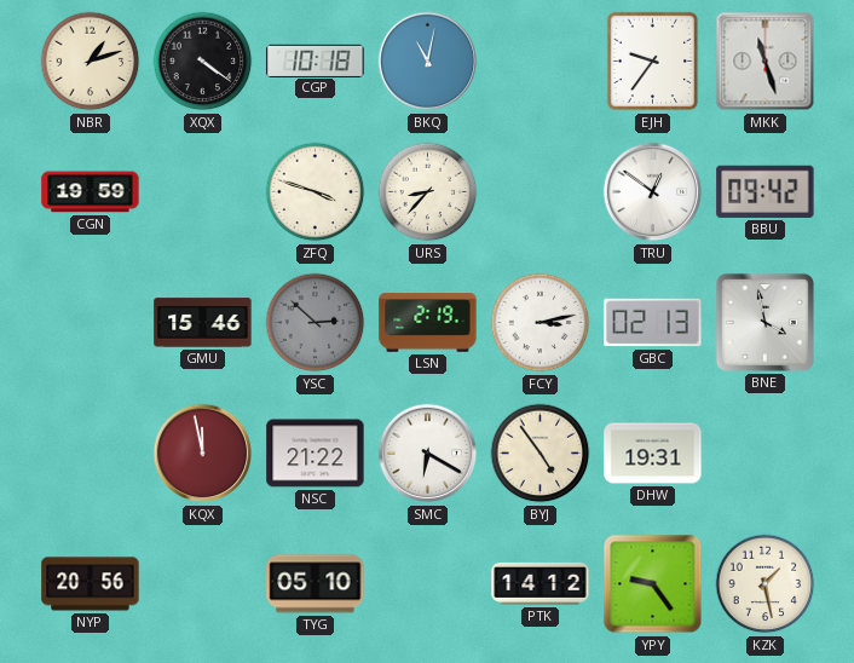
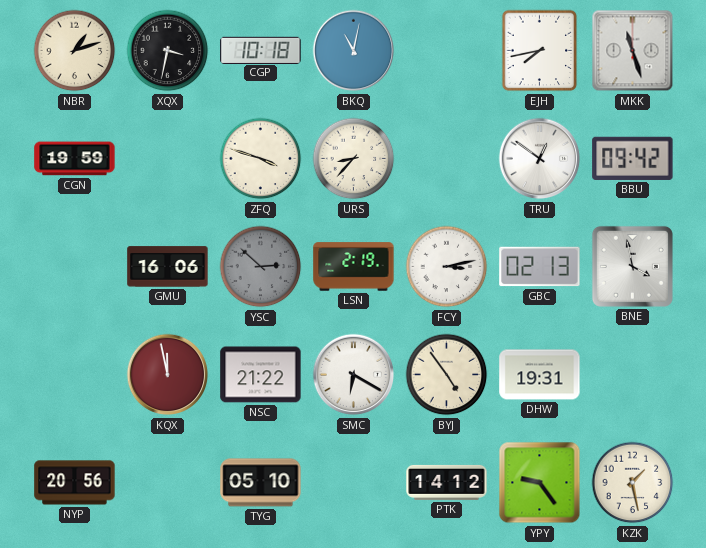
XQX: 4:21 -> 3:32
EJH: 9:36 -> 7:43
GMU: 15:46 -> 16:06
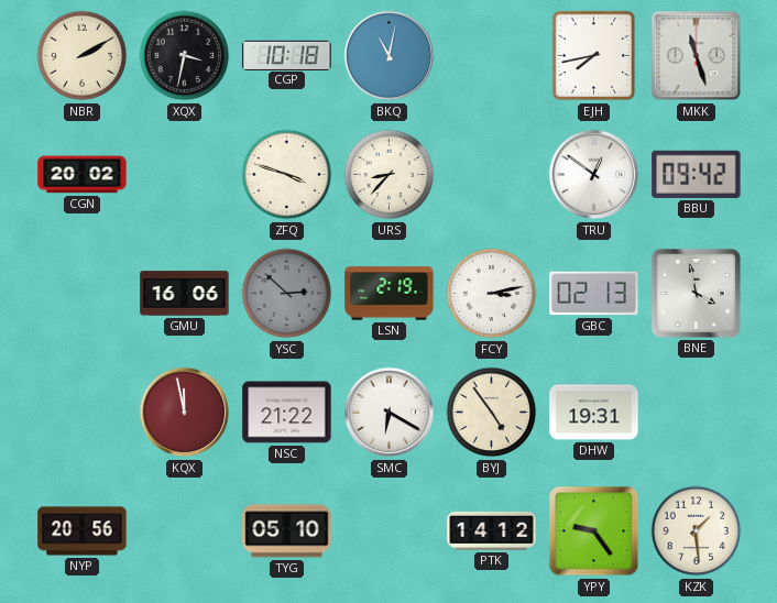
NBR: 1:12 -> 2:10
CGN: 19:59 -> 20:02
KZK: 1:28 -> 1:29
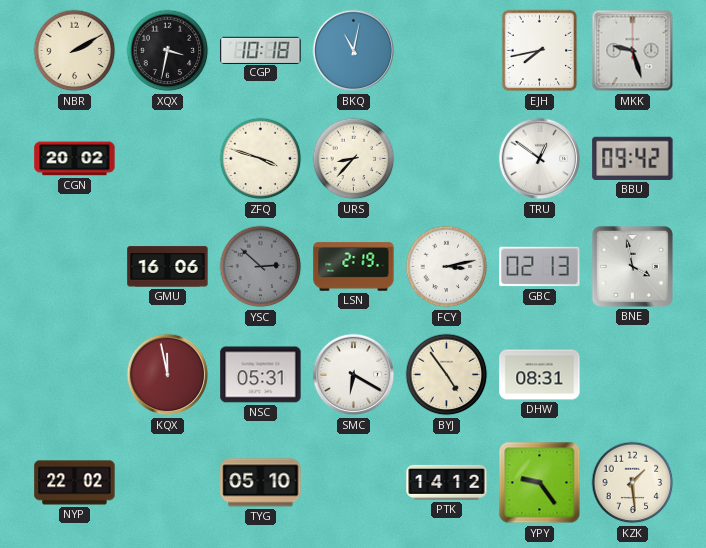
MKK: 11:27 -> 9:27
NSC: 21:22 -> 05:31
DHW: 19:31 -> 08:31
NYP: 20:56 -> 22:02
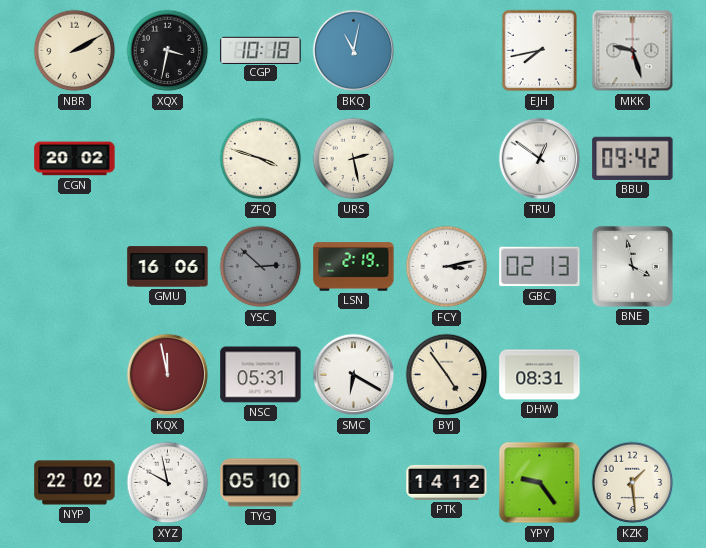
URS: 8:37 -> 2:28
XYZ: none -> 9:58
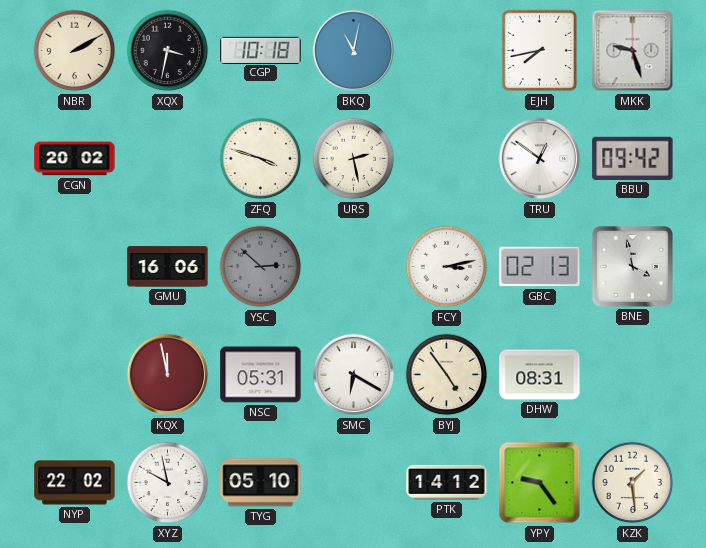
LSN: 2:19 -> none
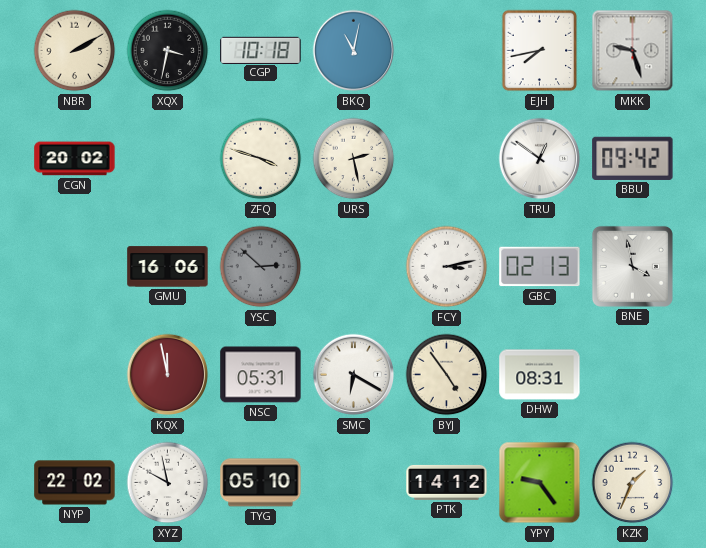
KZK: 1:29 -> 1:34
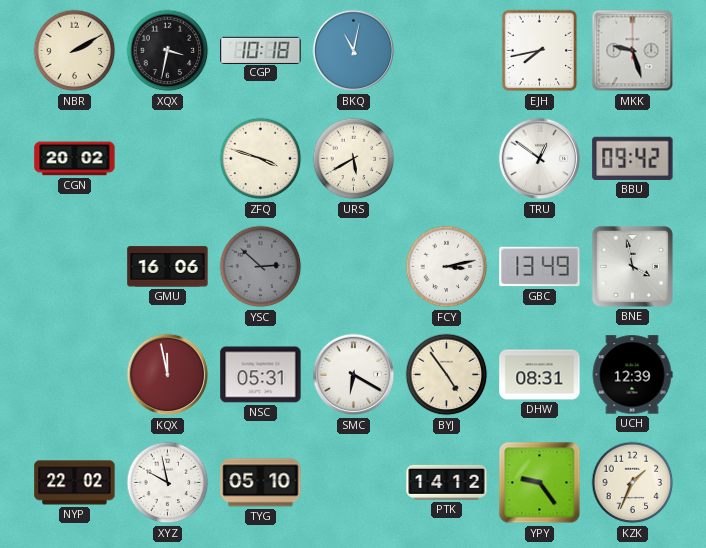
URS: 2:28 -> 5:40
GBC: 02:13 -> 13:49
UCH: none -> 12:39
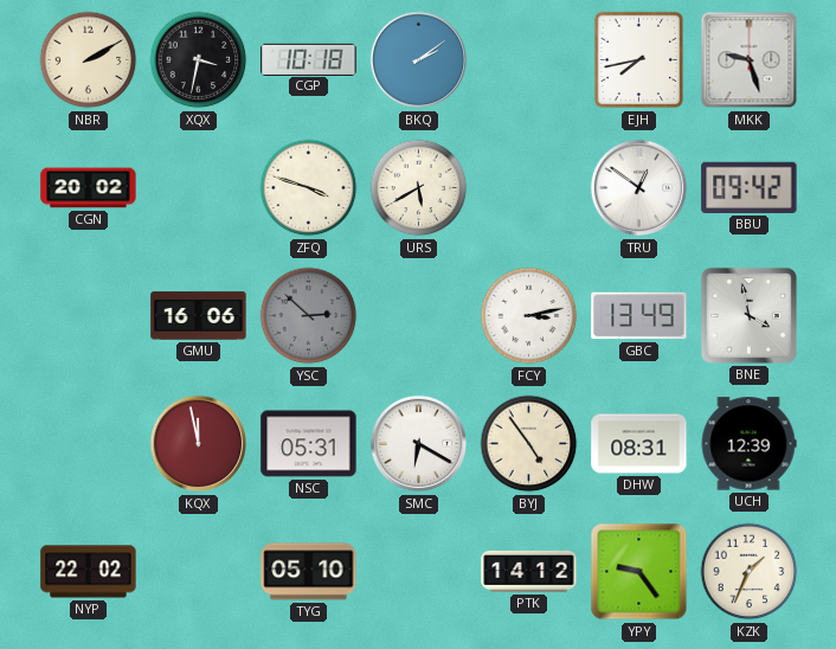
BKQ: 11:02 -> 2:09
XYZ: 9:58 -> none
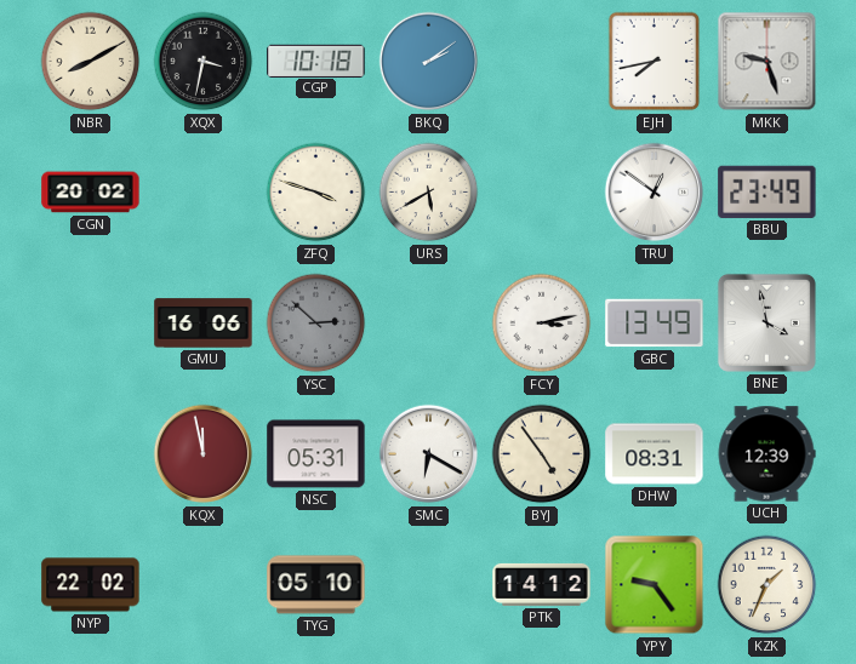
NBR: 2:10 -> 8:10
BBU: 09:42 -> 23:49
